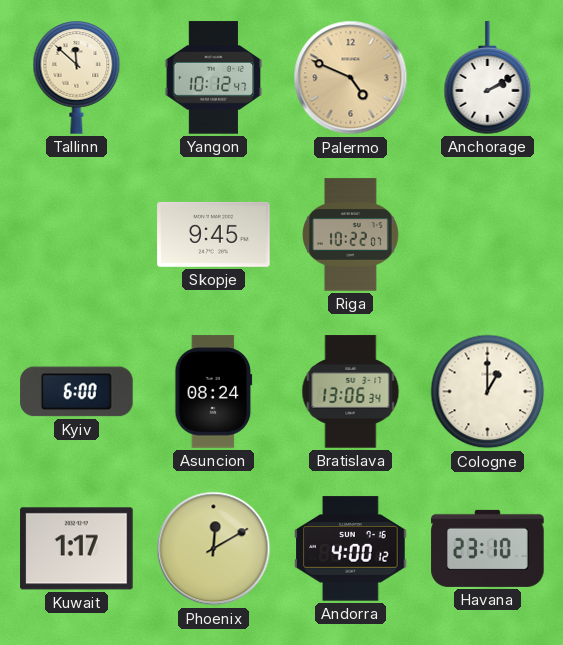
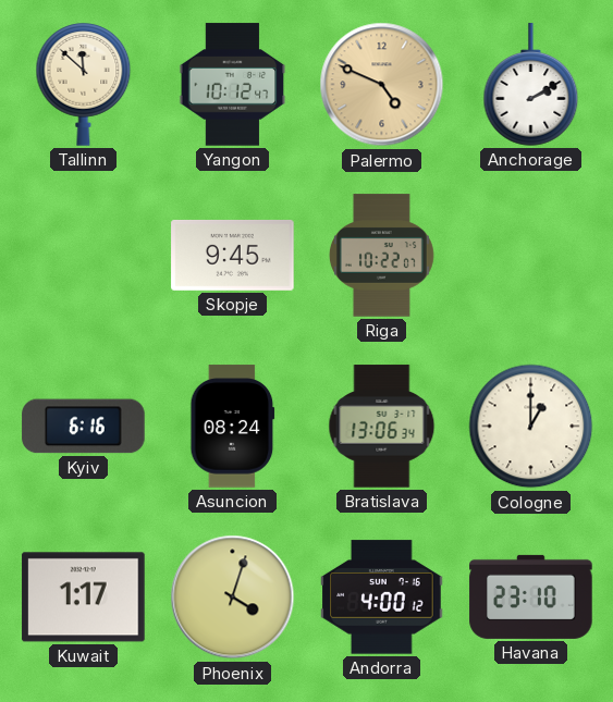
Kyiv: 6:00 -> 6:16
Phoenix: 12:10 -> 4:03
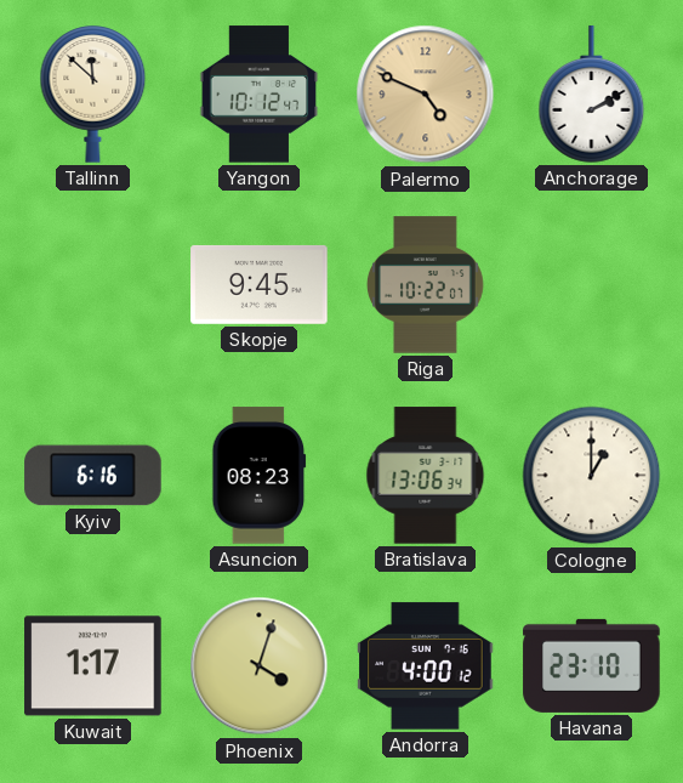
Asuncion: 08:24 -> 08:23
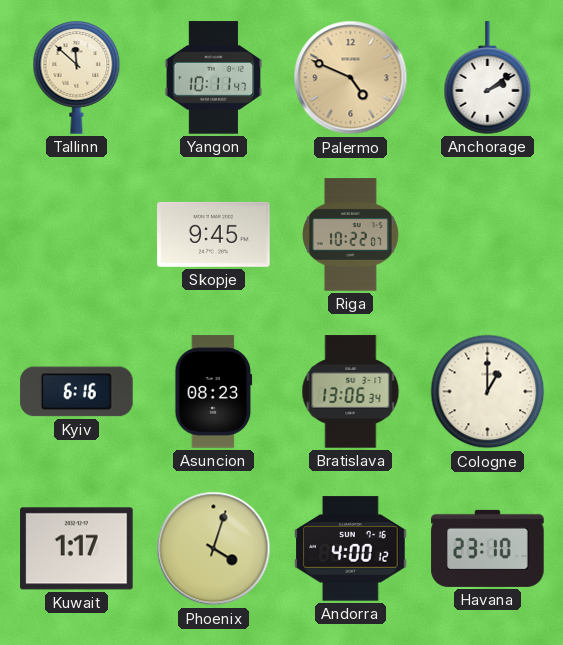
Yangon: 10:12 -> 10:11
Anchorage: 2:10 -> 2:09
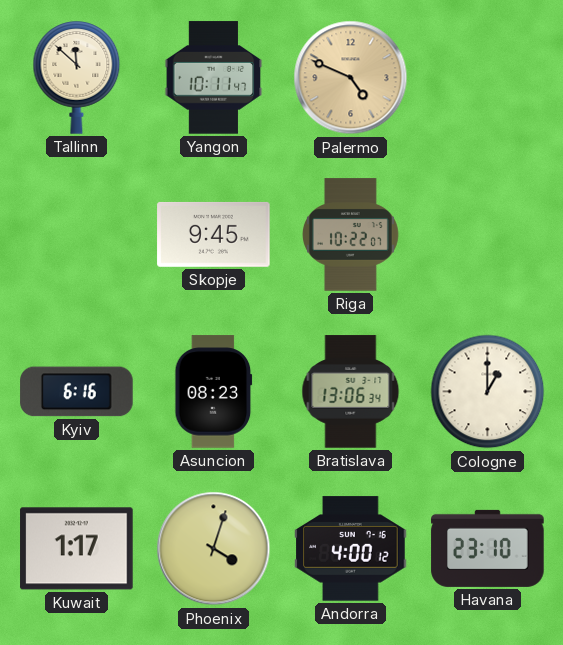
Anchorage: 2:09 -> none
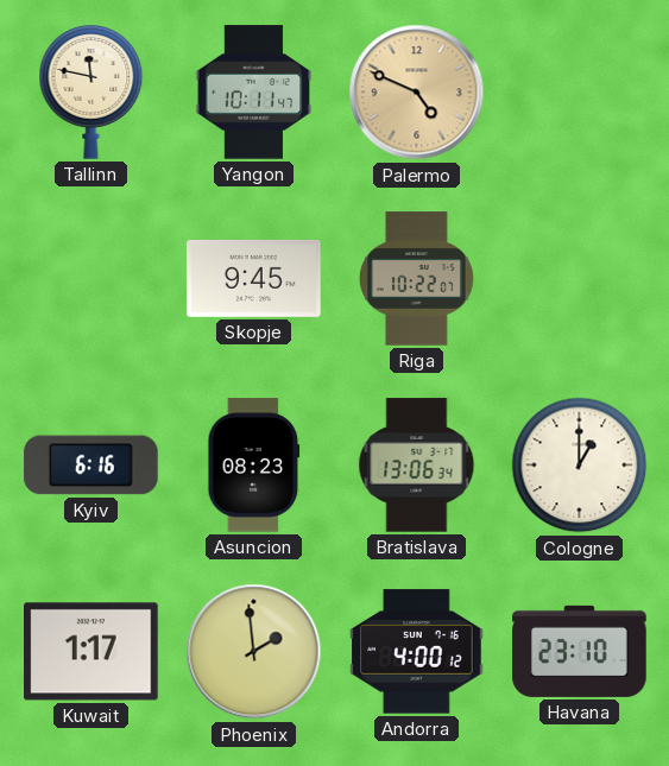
Tallinn: 11:52 -> 11:47
Phoenix: 4:03 -> 1:59
